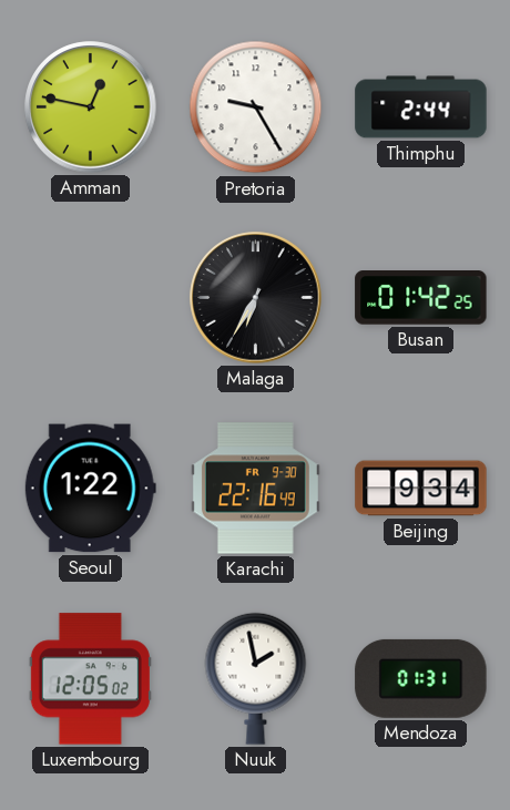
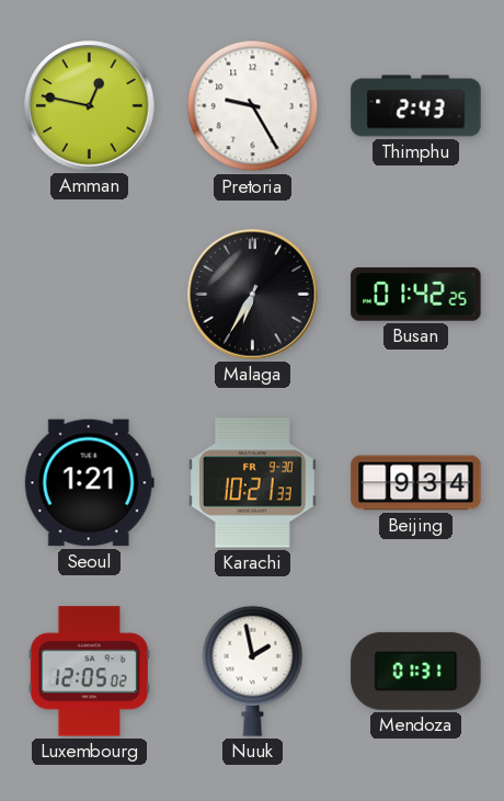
Thimphu: 2:44 -> 2:43
Seoul: 1:22 -> 1:21
Karachi: 22:16 -> 10:21
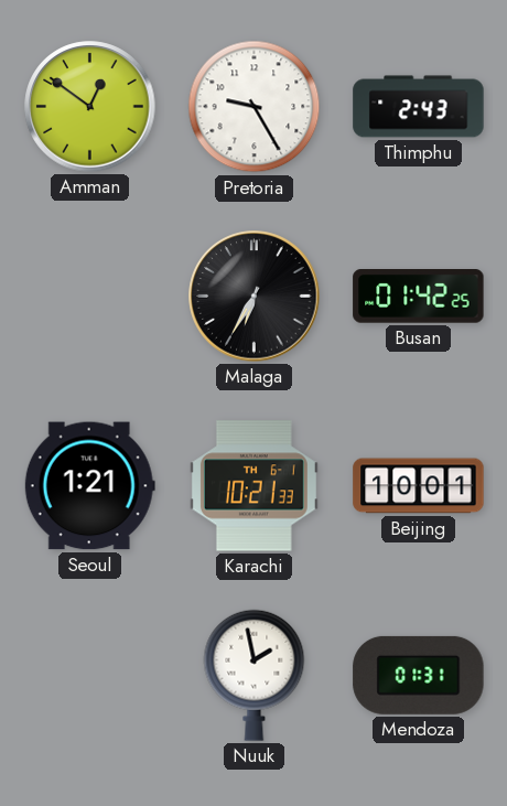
Amman: 12:47 -> 12:51
Karachi date: FR 9-30 -> TH 6-1
Beijing: 9:34 -> 10:01
Luxembourg: 12:05 -> none
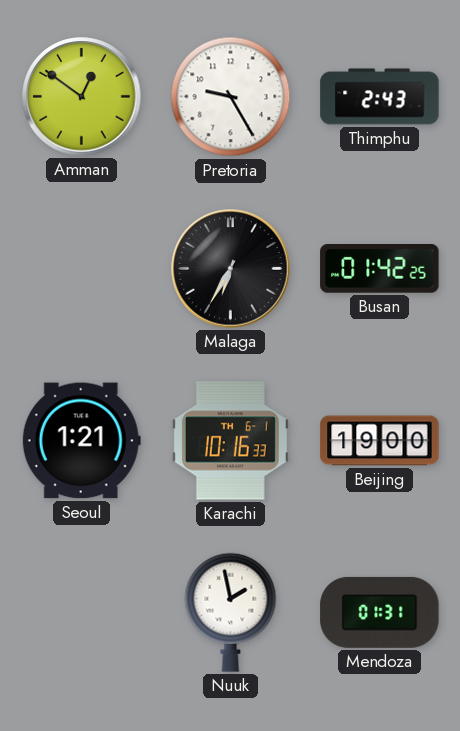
Karachi: 10:21 -> 10:16
Beijing: 10:01 -> 19:00
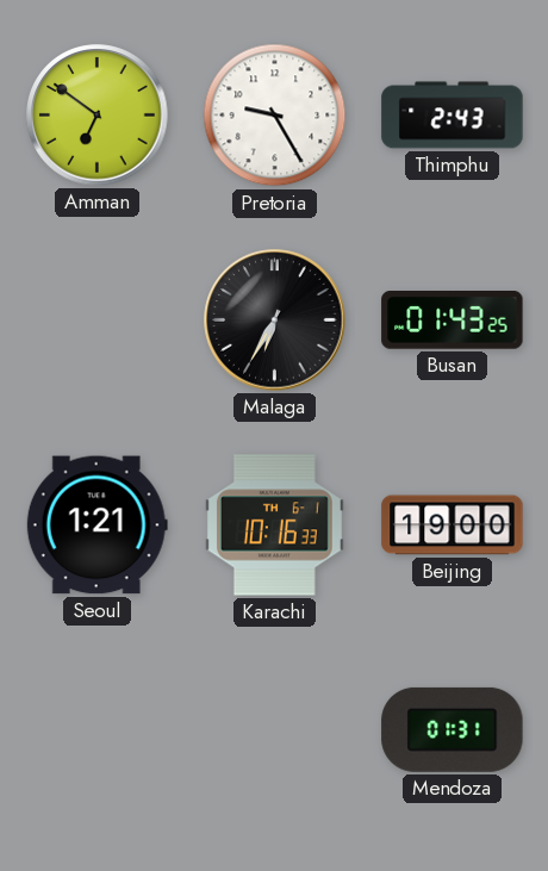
Amman: 12:51 -> 6:51
Busan: 01:42 -> 01:43
Nuuk: 1:58 -> none
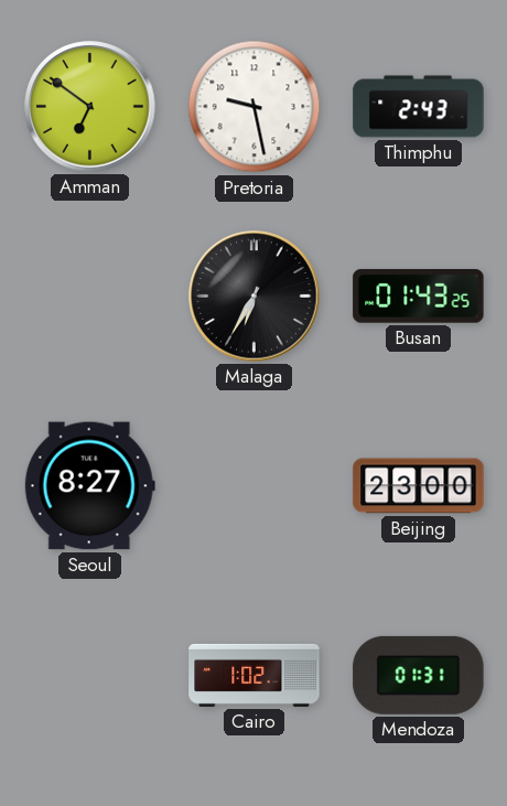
Pretoria: 9:25 -> 9:28
Seoul: 1:21 -> 8:27
Karachi: 10:16 -> none
Beijing: 19:00 -> 23:00
Cairo: none -> 1:02
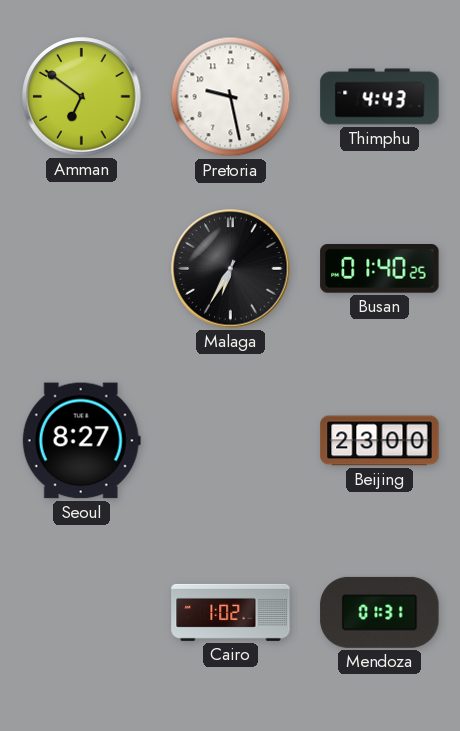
Thimphu: 2:43 -> 4:43
Busan: 01:43 -> 01:40
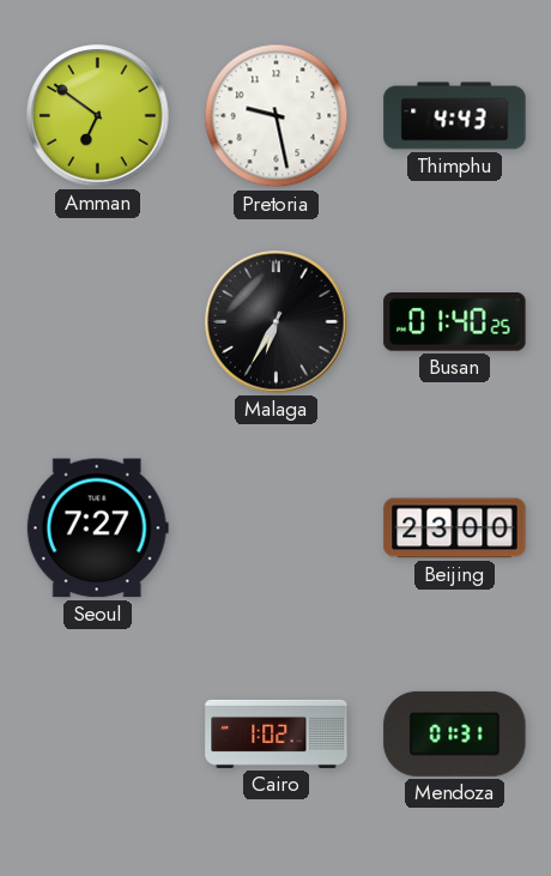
Seoul: 8:27 -> 7:27
